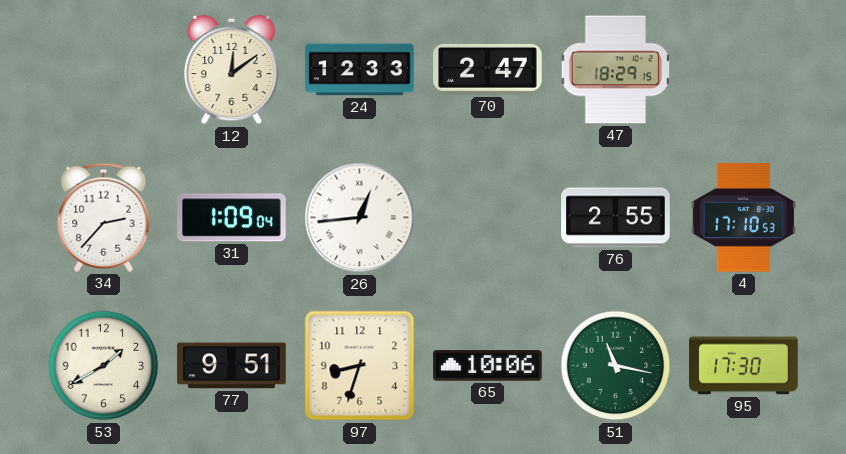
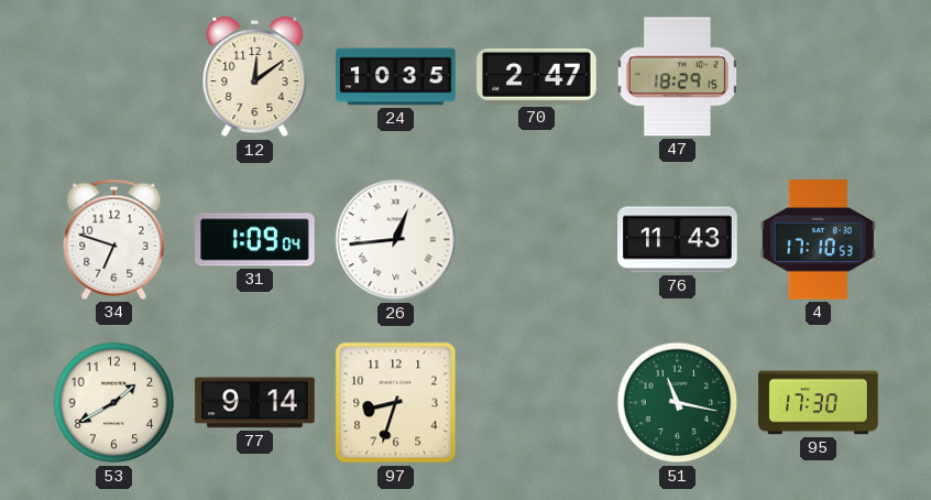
24: 12:33 -> 10:35
34: 2:37 -> 6:48
76: 2:55 -> 11:43
77: 9:51 -> 9:14
65: 10:06 -> none
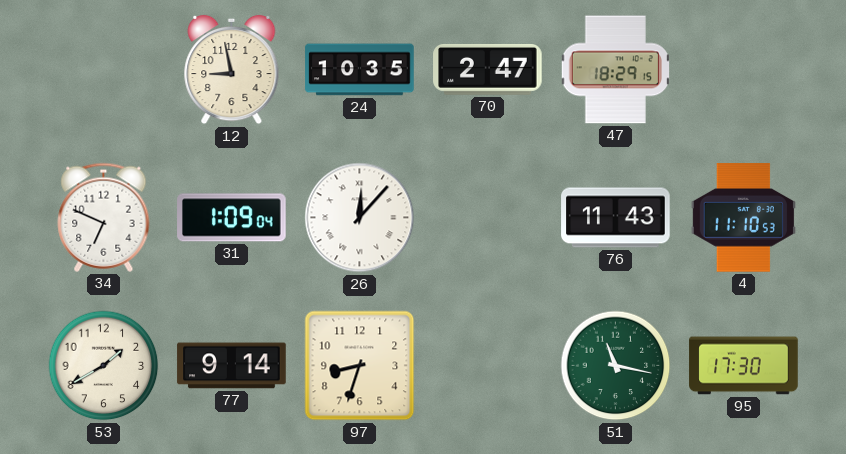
12: 12:09 -> 8:58
34: 6:48 -> 6:49
26: 12:44 -> 12:07
4: 17:10 -> 11:10
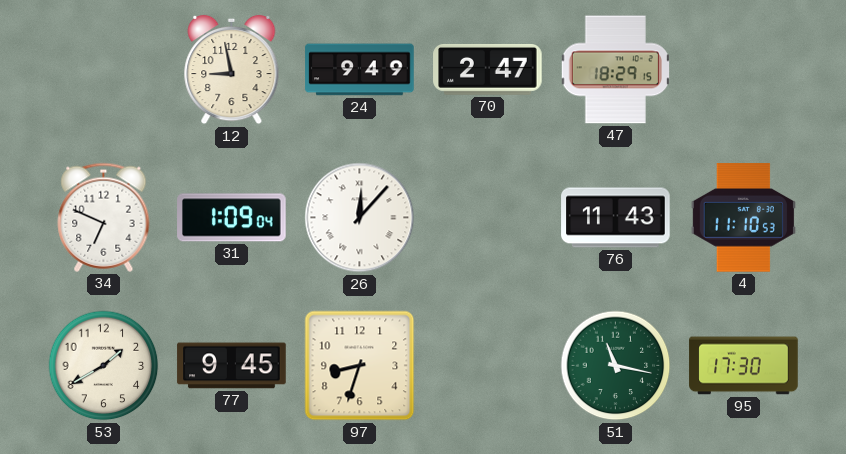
24: 10:35 -> 9:49
77: 9:14 -> 9:45
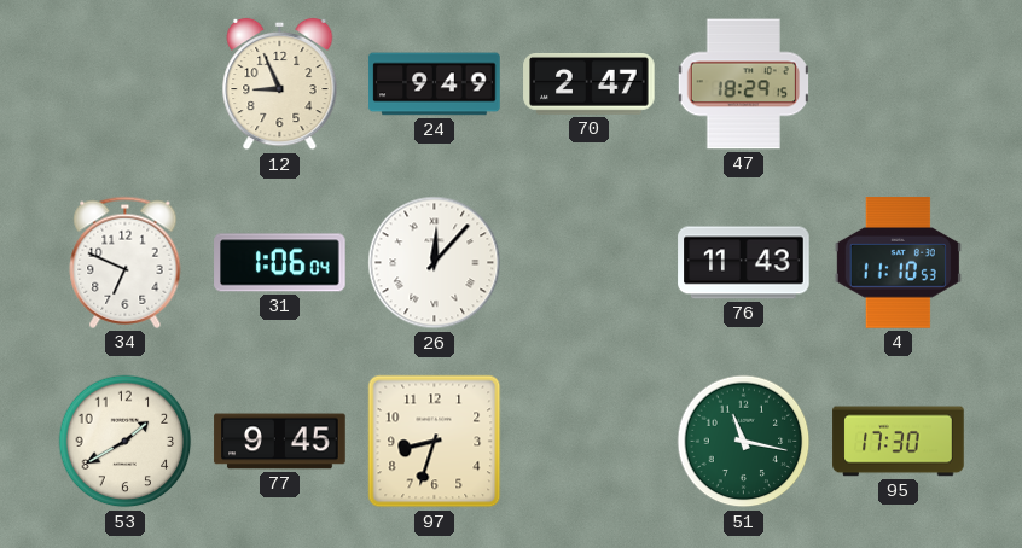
12: 8:58 -> 8:56
31: 1:09 -> 1:06
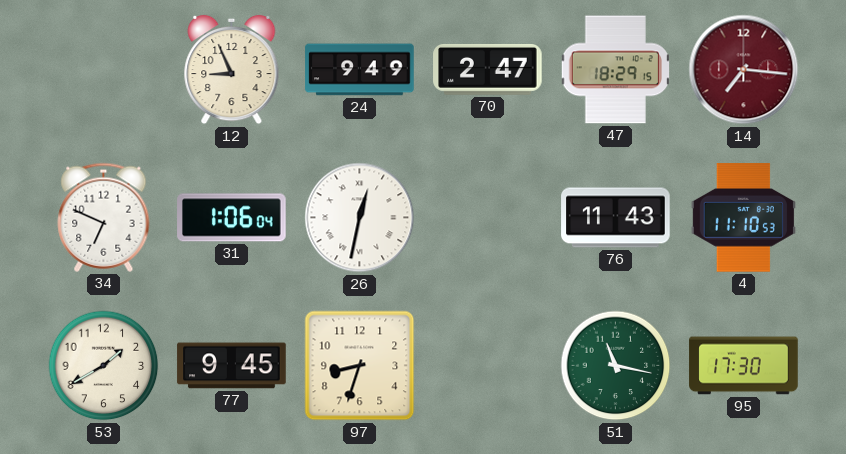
14: none -> 7:16
26: 12:07 -> 12:32
